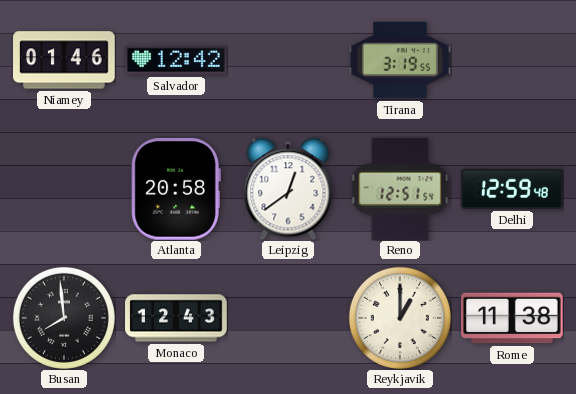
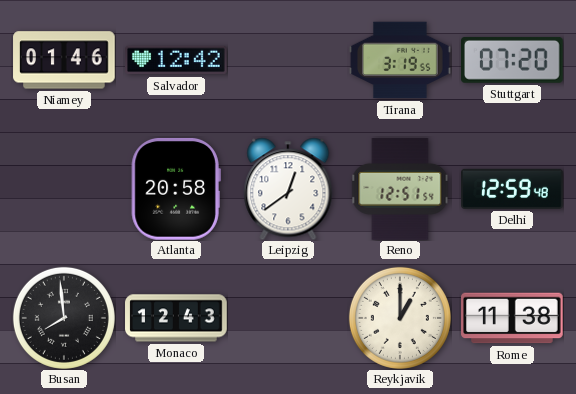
Stuttgart: none -> 07:20
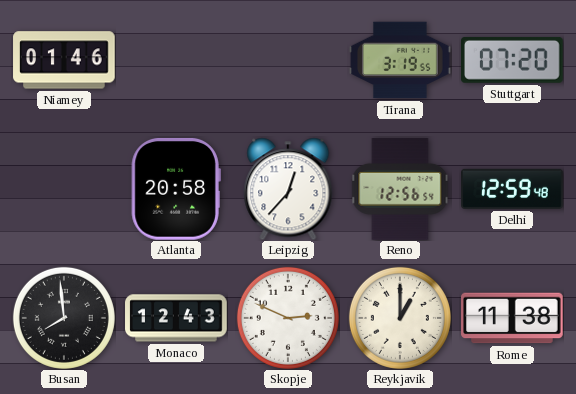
Salvador: 12:42 -> none
Leipzig: 12:39 -> 12:37
Reno: 12:51 -> 12:56
Skopje: none -> 2:49
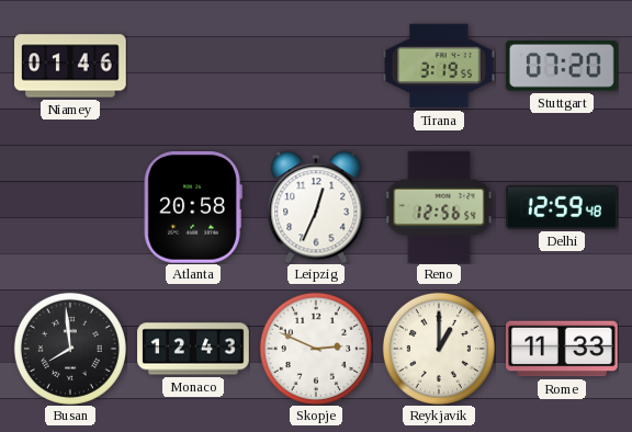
Leipzig: 12:37 -> 12:34
Rome: 11:38 -> 11:33
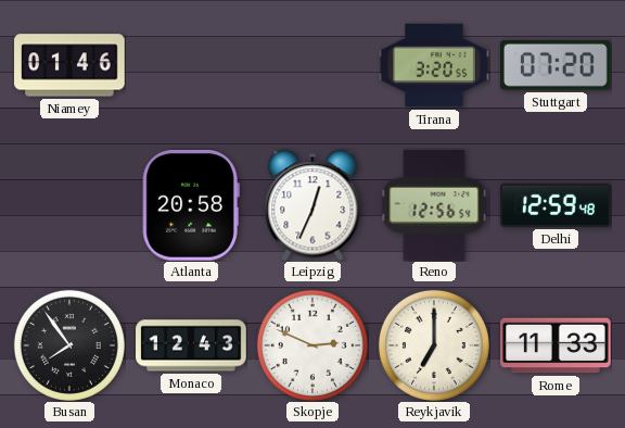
Tirana: 3:19 -> 3:20
Busan: 7:59 -> 7:54
Reykjavik: 1:00 -> 7:00
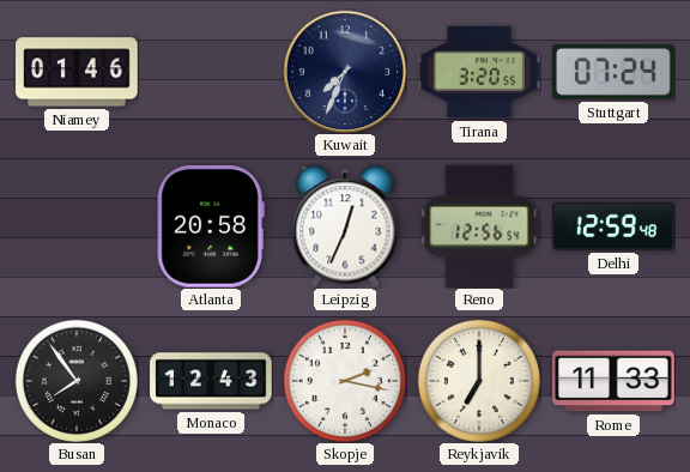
Kuwait: none -> 7:34
Stuttgart: 07:20 -> 07:24
Skopje: 2:49 -> 2:17
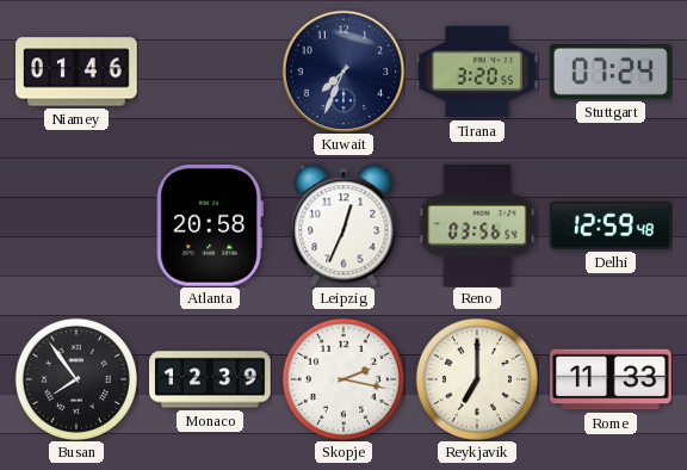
Reno: 12:56 -> 03:56
Monaco: 12:43 -> 12:39
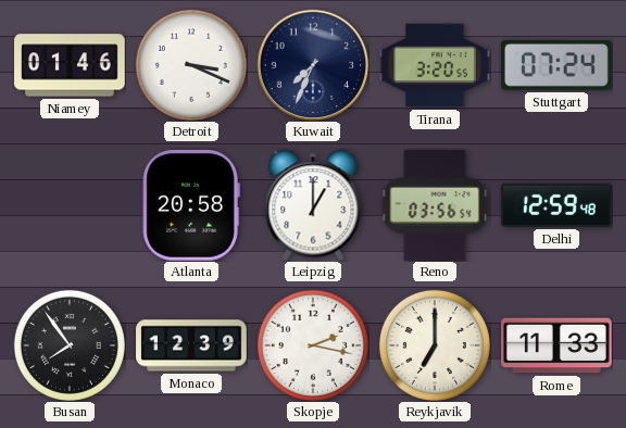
Detroit: none -> 3:19
Leipzig: 12:34 -> 1:00
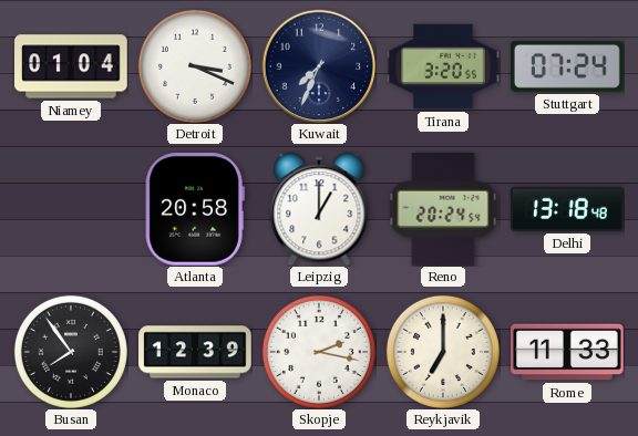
Niamey: 01:46 -> 01:04
Reno: 03:56 -> 20:24
Delhi: 12:59 -> 13:18
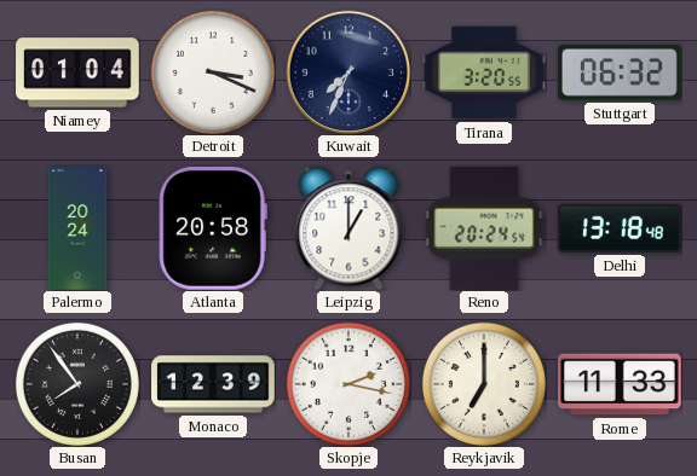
Stuttgart: 07:24 -> 06:32
Palermo: none -> 20:24
